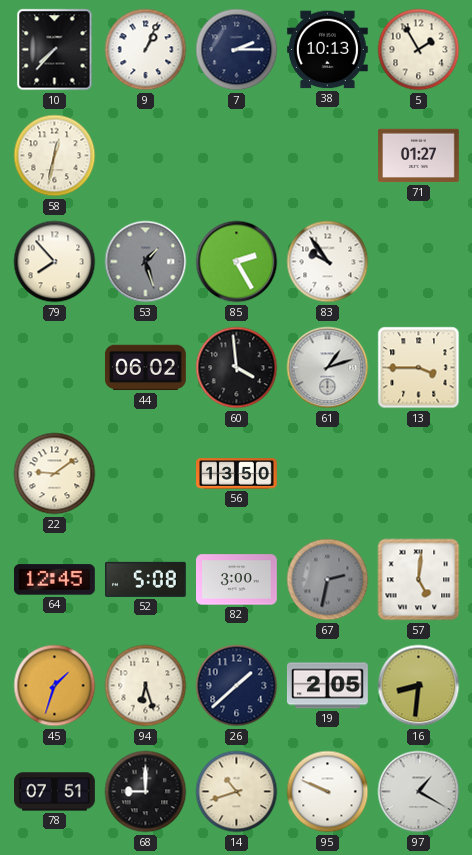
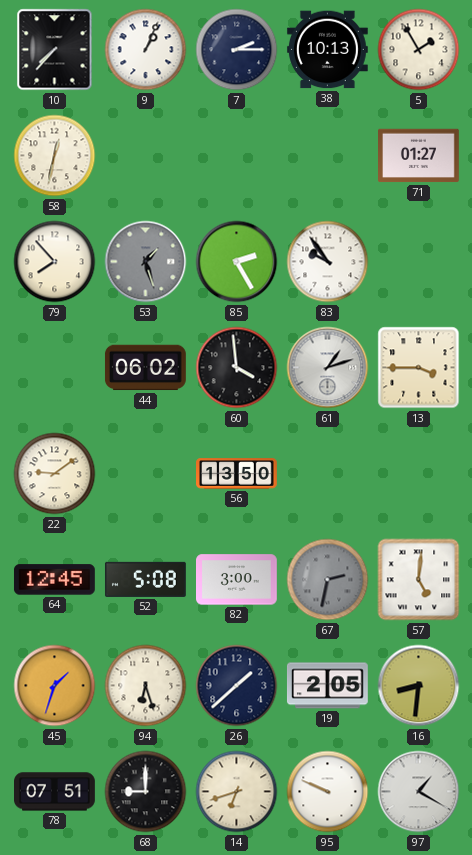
14: 10:42 -> 6:42
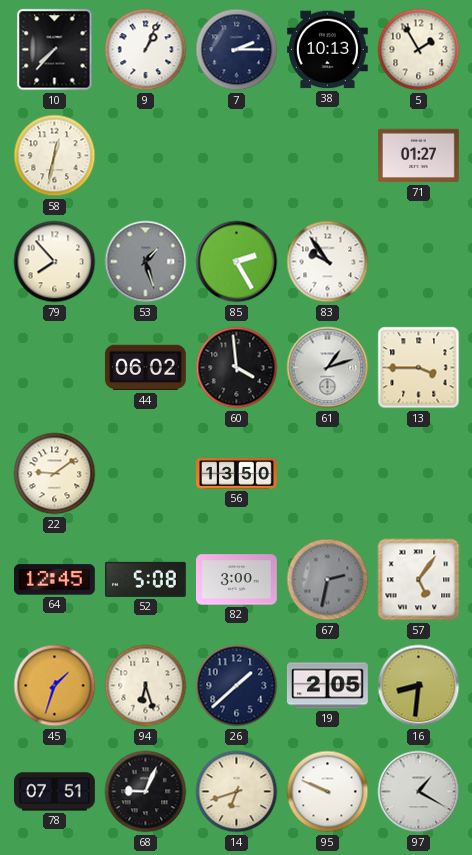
57: 5:01 -> 5:06
68: 9:00 -> 9:04
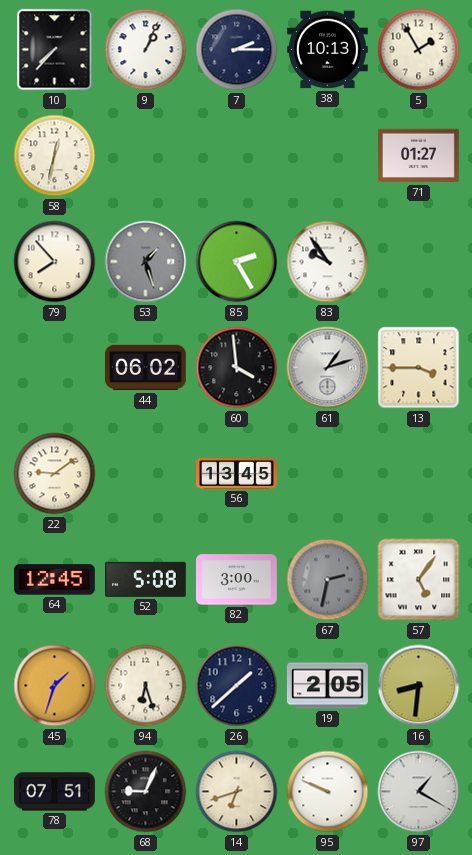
56: 13:50 -> 13:45
